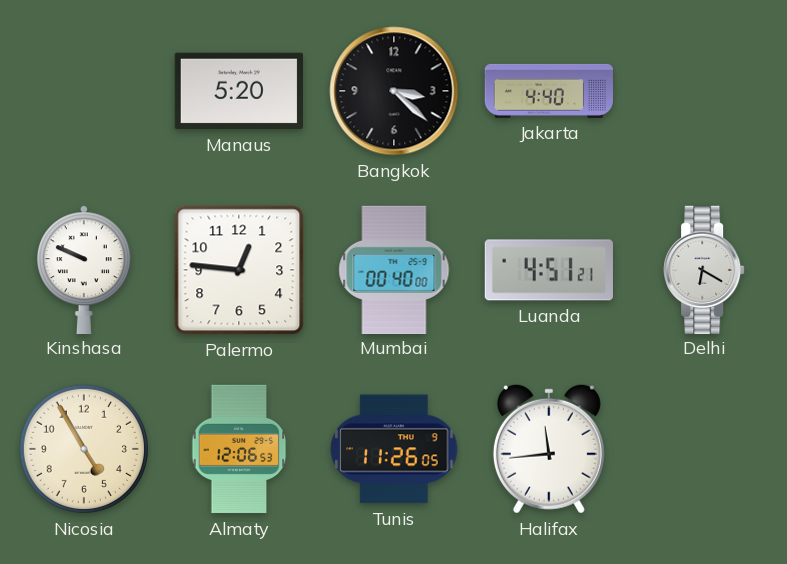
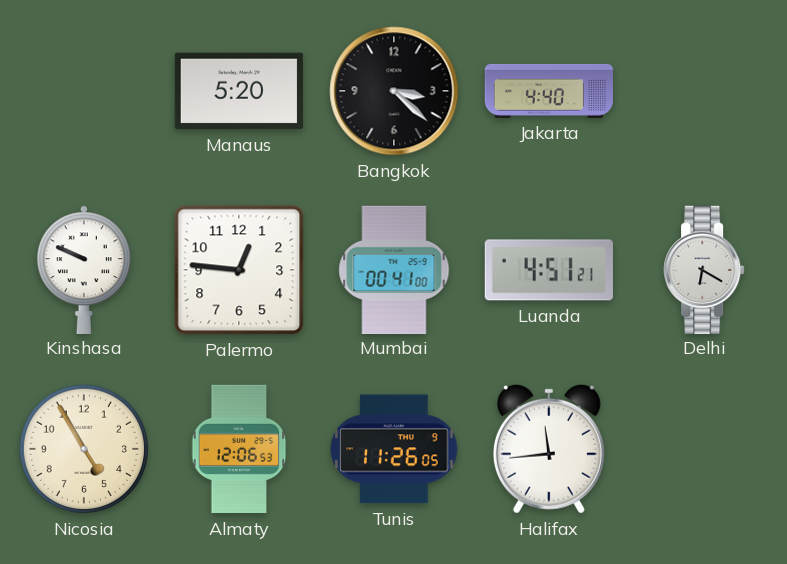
Mumbai: 00:40 -> 00:41
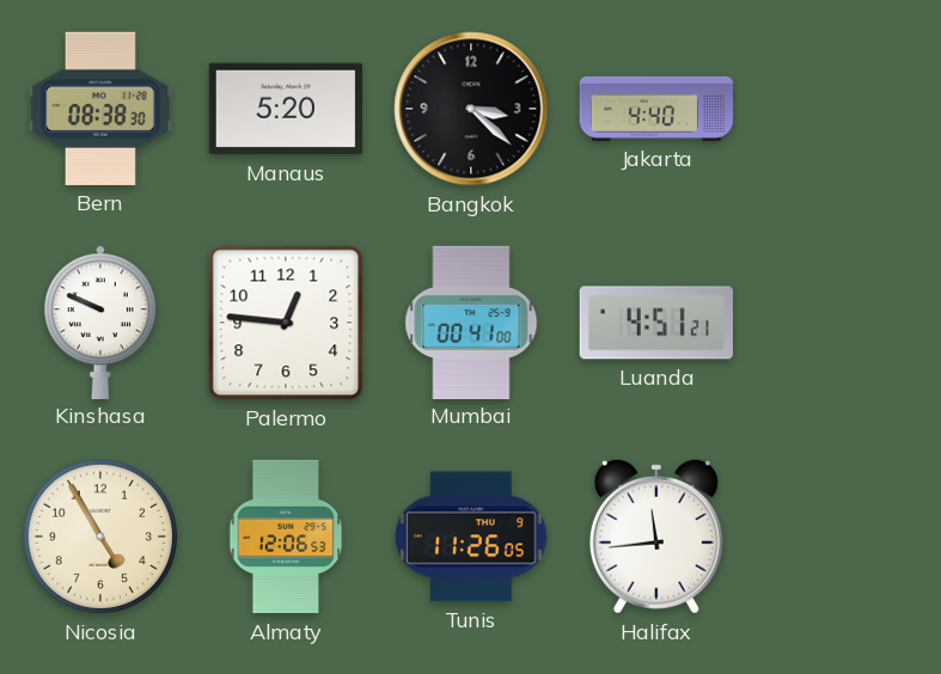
Bern: none -> 08:38
Delhi: 6:20 -> none
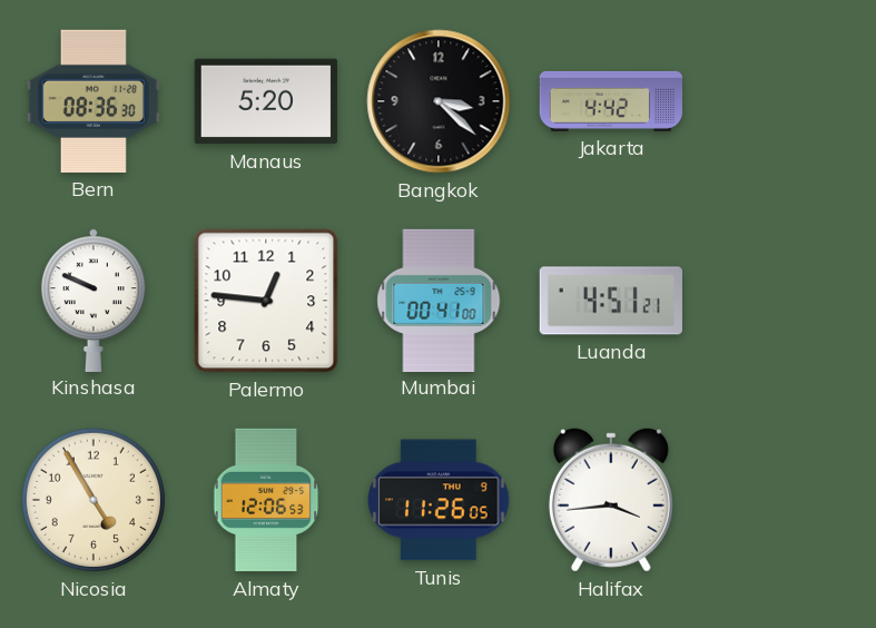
Bern: 08:38 -> 08:36
Jakarta: 4:40 -> 4:42
Halifax: 11:44 -> 3:44
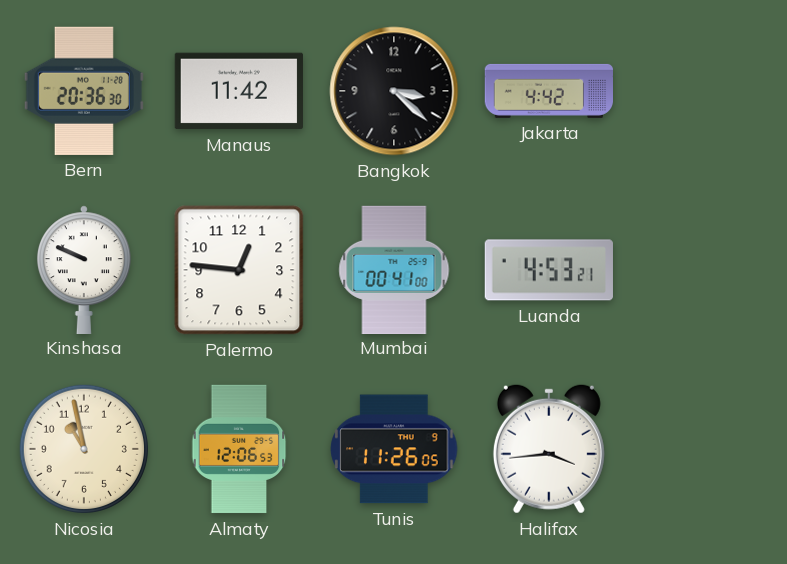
Bern: 08:36 -> 20:36
Manaus: 5:20 -> 11:42
Luanda: 4:51 -> 4:53
Nicosia: 4:55 -> 10:58
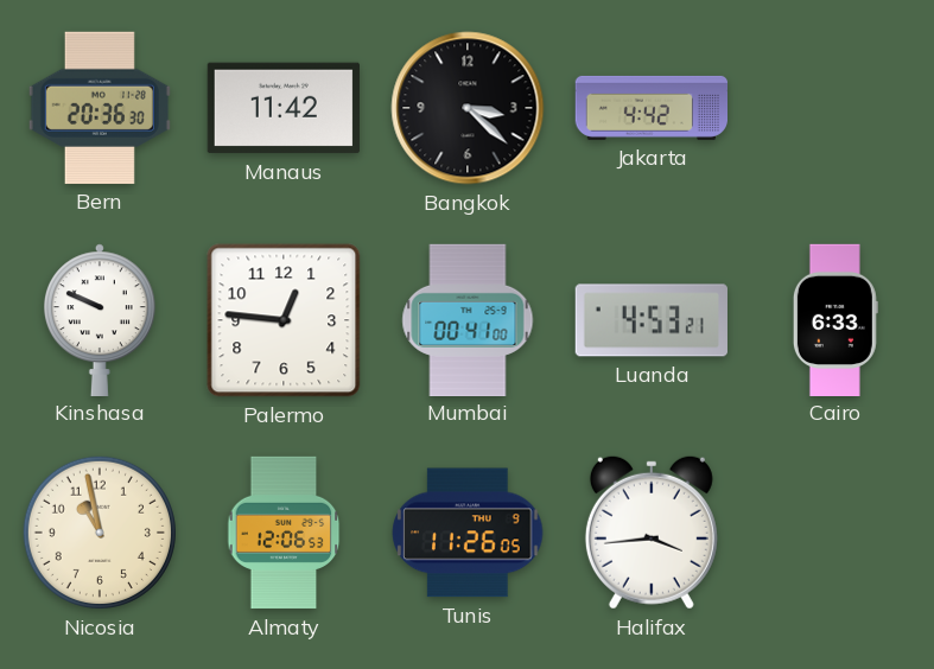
Cairo: none -> 6:33
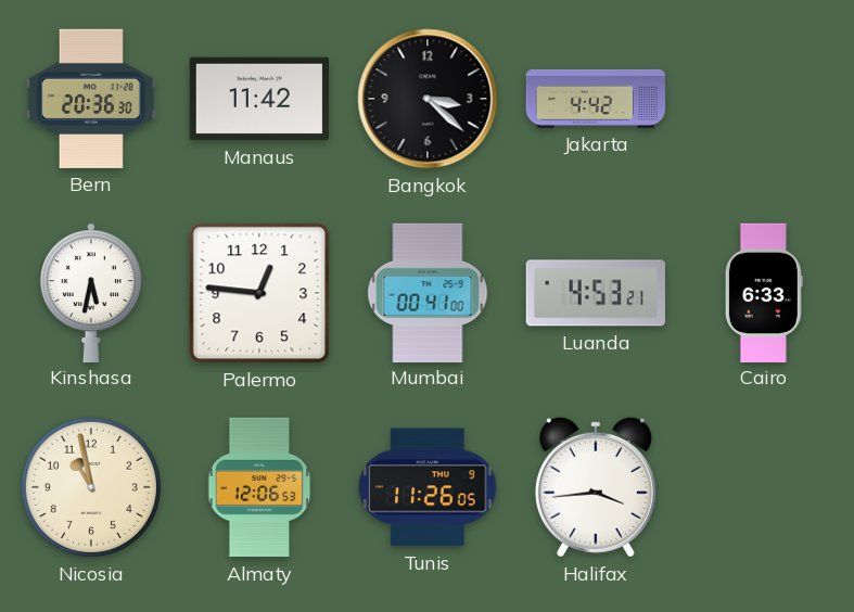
Kinshasa: 9:49 -> 5:32
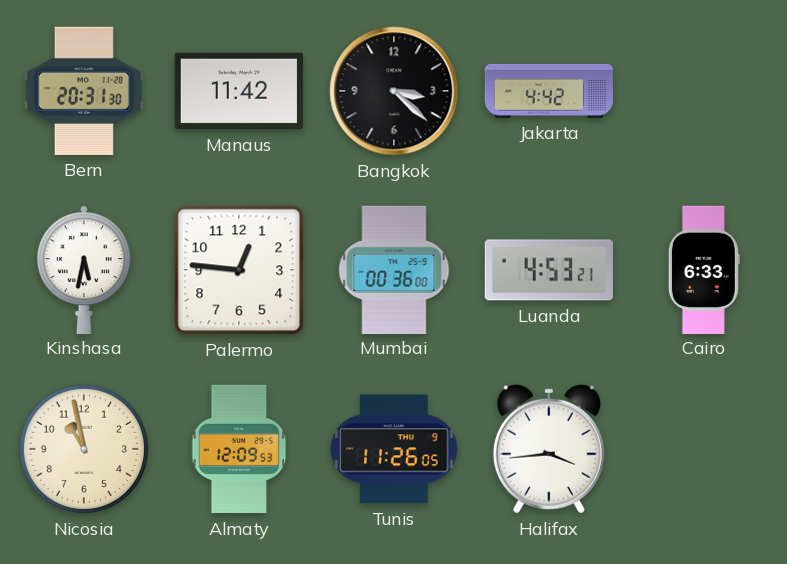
Bern: 20:36 -> 20:31
Mumbai: 00:41 -> 00:36
Almaty: 12:06 -> 12:09
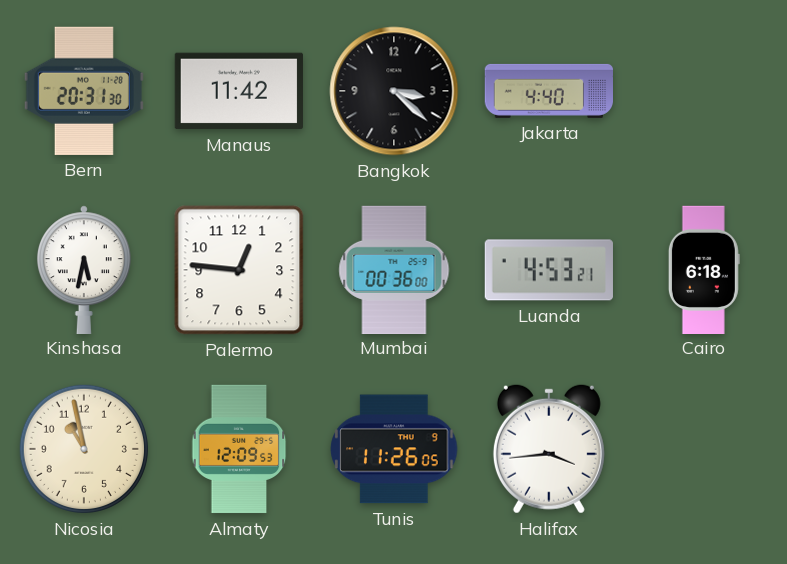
Jakarta: 4:42 -> 4:40
Cairo: 6:33 -> 6:18
